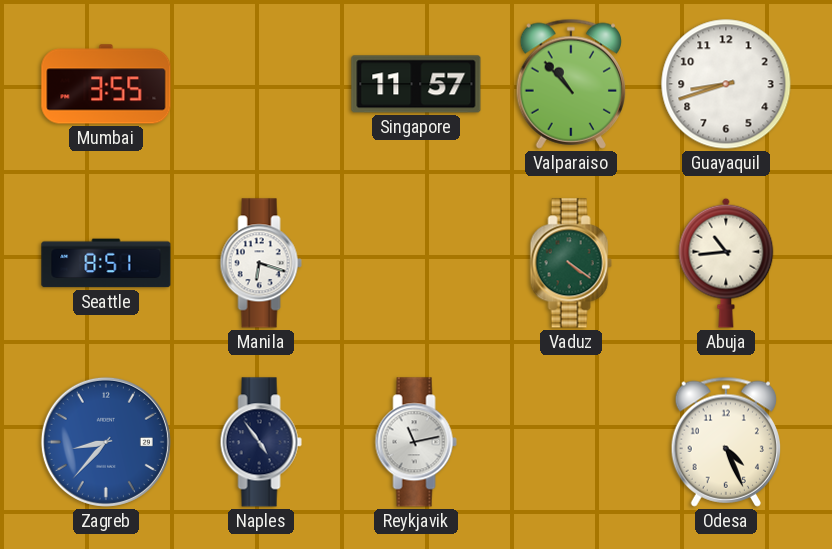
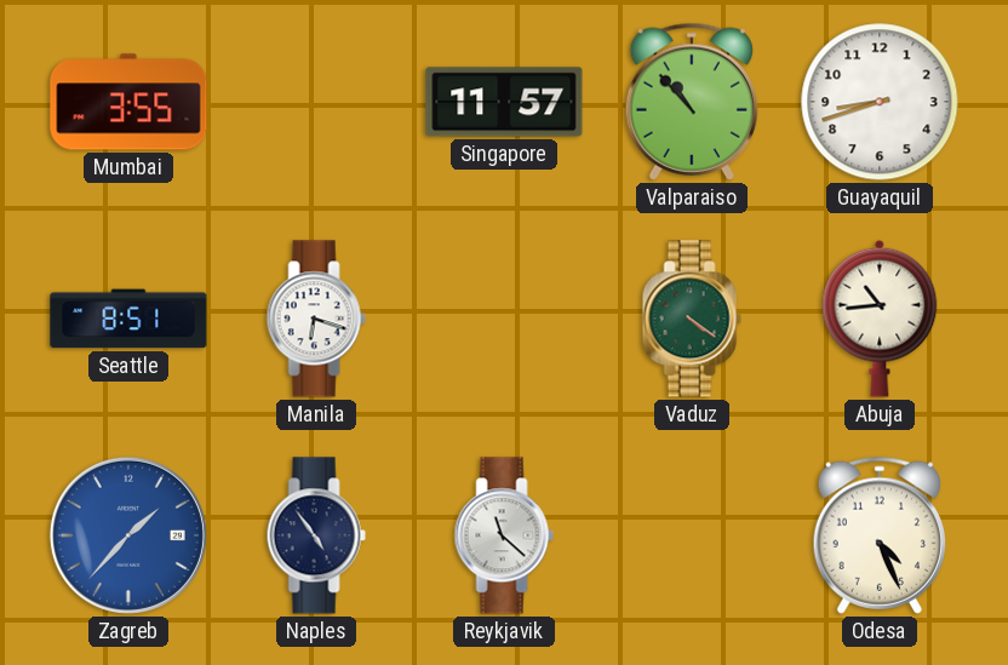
Zagreb: 8:37 -> 1:37
Reykjavik: 11:13 -> 11:22
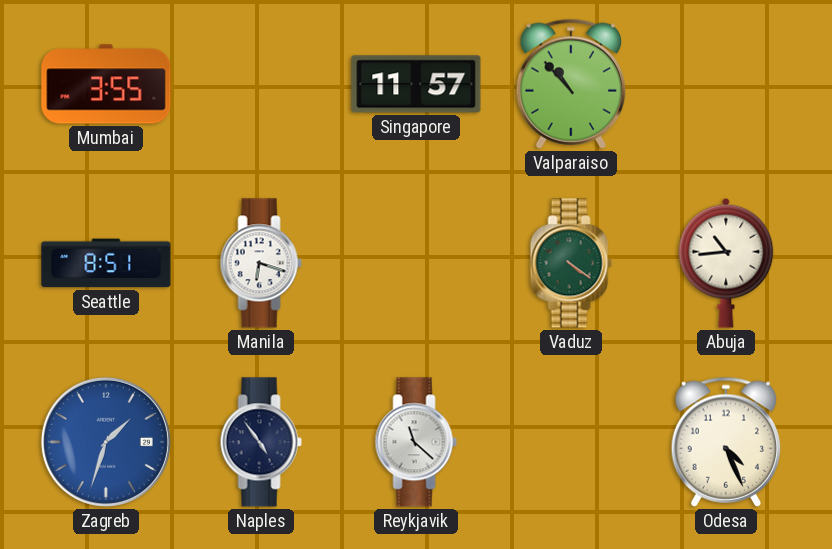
Guayaquil: 8:42 -> none
Zagreb: 1:37 -> 1:33
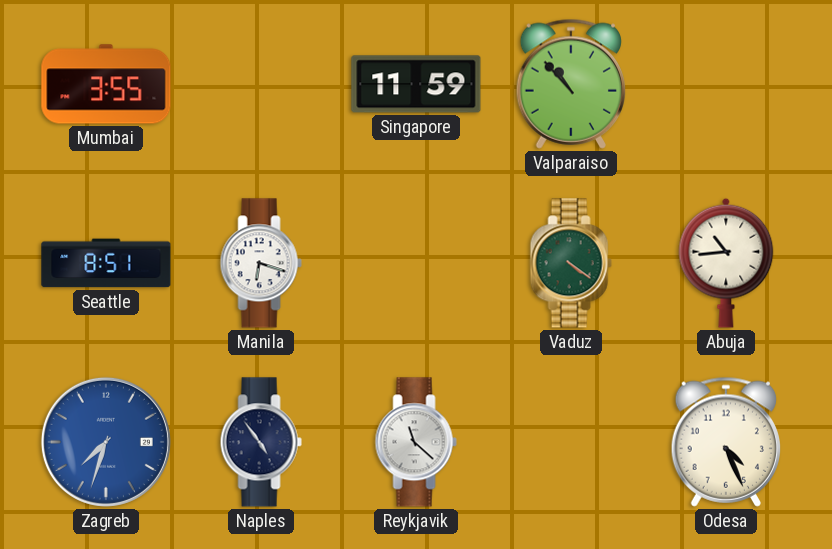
Singapore: 11:57 -> 11:59
Zagreb: 1:33 -> 7:33
